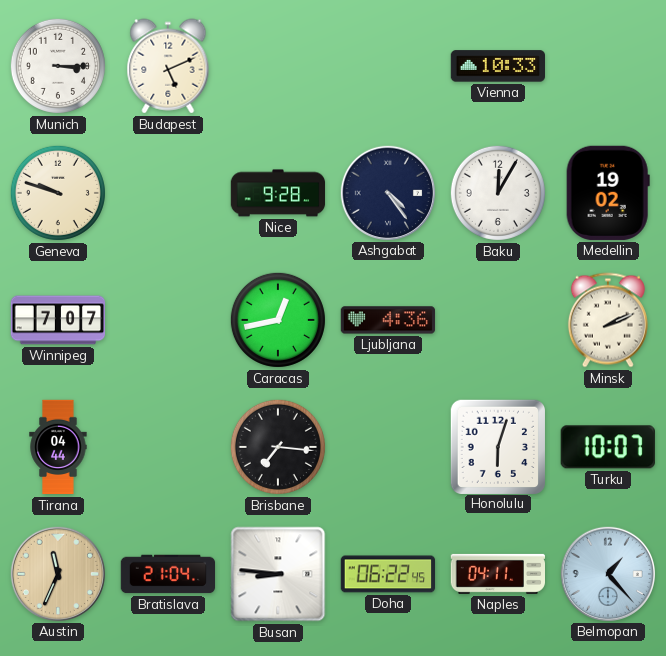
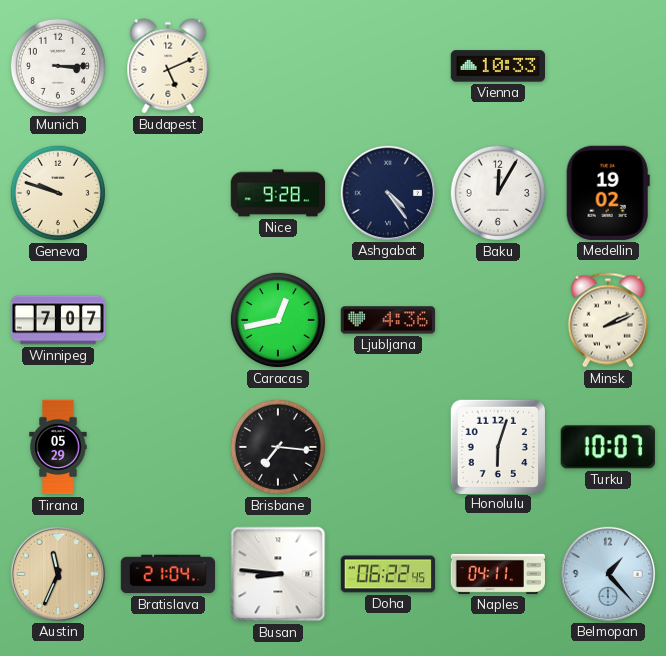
Tirana: 04:44 -> 05:29
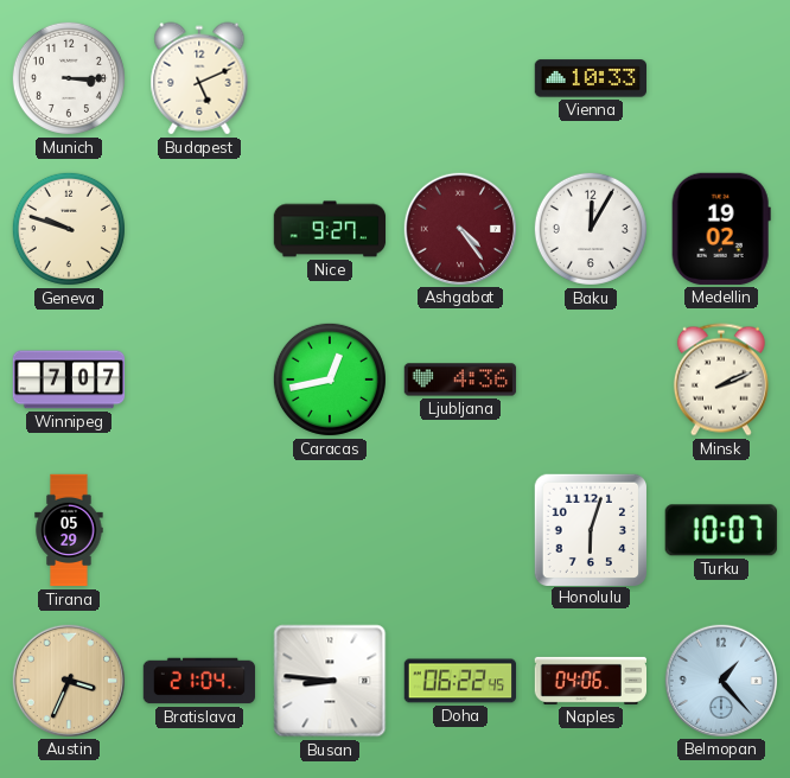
Nice: 9:28 -> 9:27
Ashgabat dial: navy -> burgundy
Brisbane: 7:16 -> none
Austin: 11:34 -> 3:34
Naples: 04:11 -> 04:06
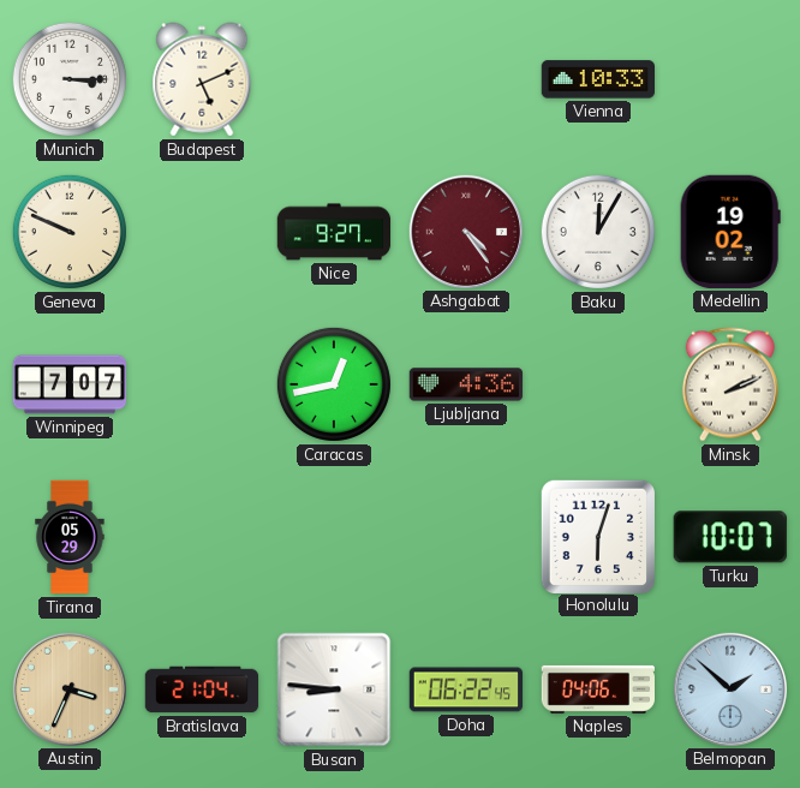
Geneva: 9:48 -> 9:49
Belmopan: 1:23 -> 1:52
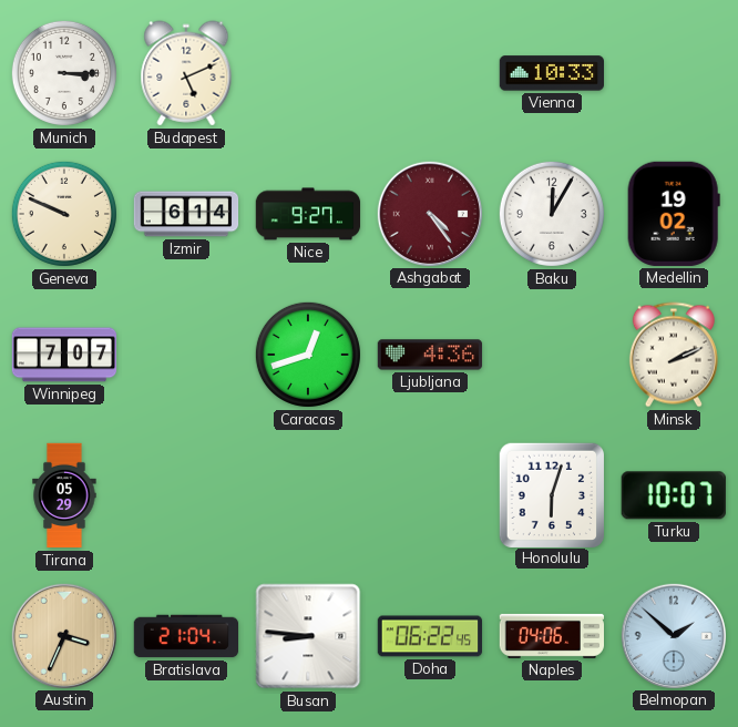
Izmir: none -> 6:14
Caracas: 12:43 -> 12:42
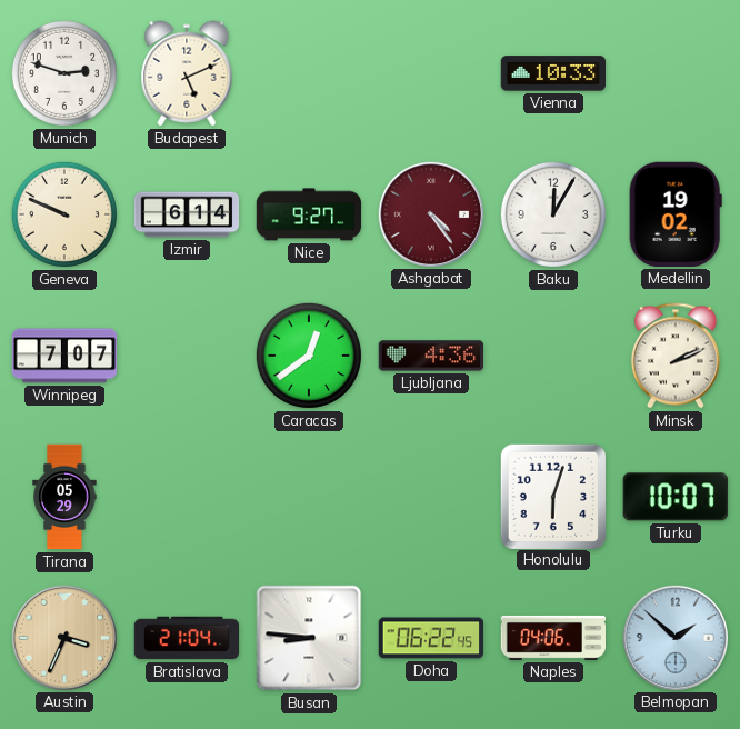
Munich: 3:15 -> 2:48
Caracas: 12:42 -> 12:39
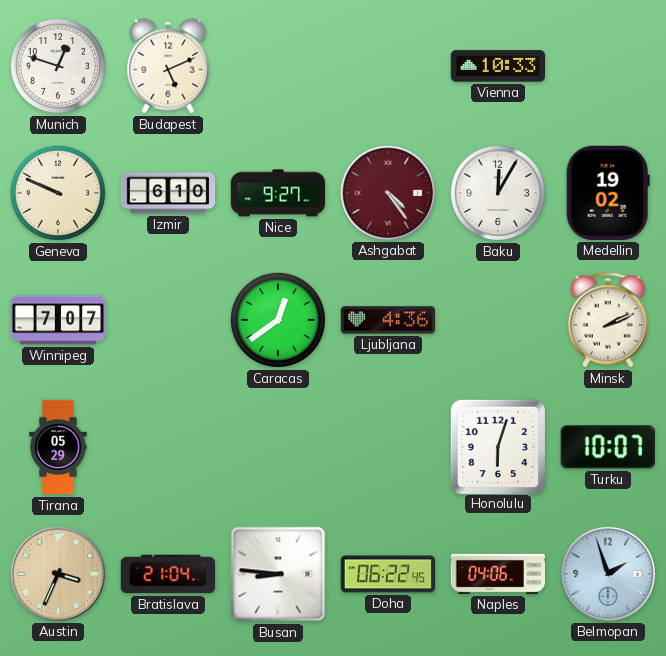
Munich: 2:48 -> 12:48
Izmir: 6:14 -> 6:10
Belmopan: 1:52 -> 1:57
